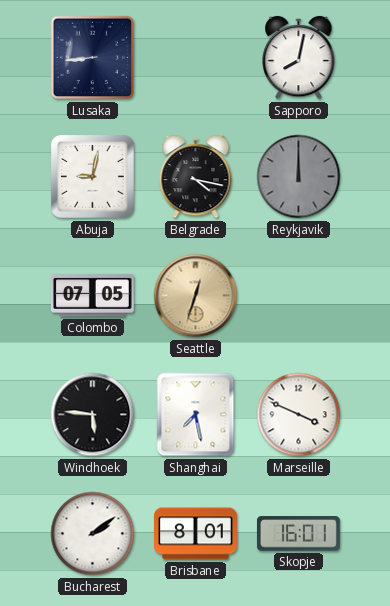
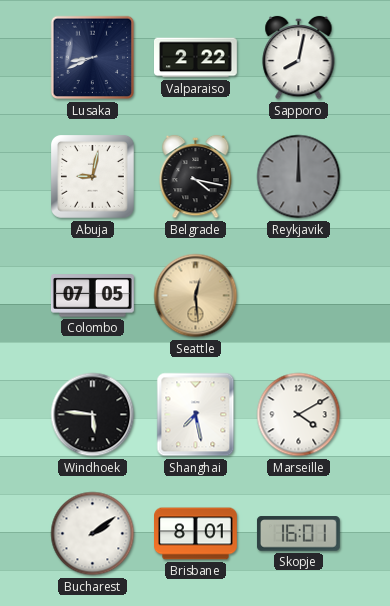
Lusaka: 8:44 -> 8:41
Valparaiso: none -> 2:22
Seattle: 12:33 -> 12:29
Marseille: 3:49 -> 4:10
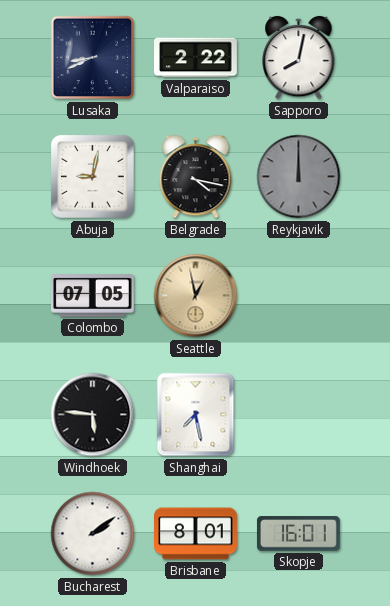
Seattle: 12:29 -> 12:58
Marseille: 4:10 -> none
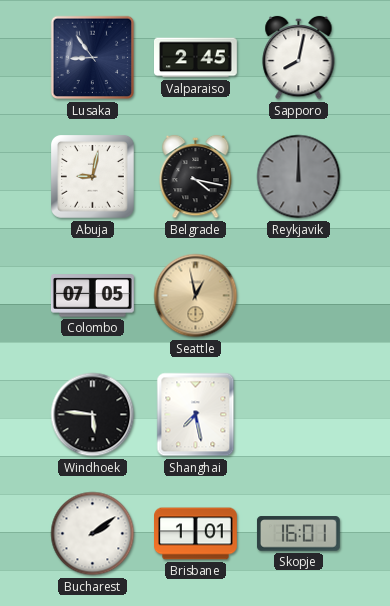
Lusaka: 8:41 -> 8:54
Valparaiso: 2:22 -> 2:45
Brisbane: 8:01 -> 1:01
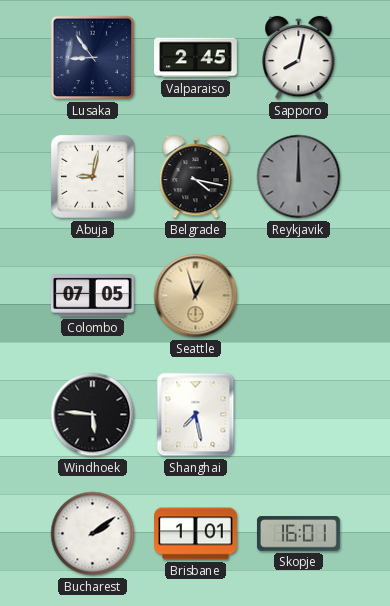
Seattle: 12:58 -> 12:57
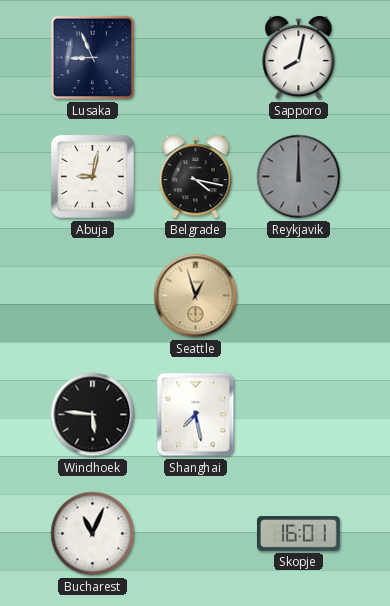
Lusaka: 8:54 -> 8:56
Valparaiso: 2:45 -> none
Colombo: 07:05 -> none
Bucharest: 2:09 -> 11:04
Brisbane: 1:01 -> none
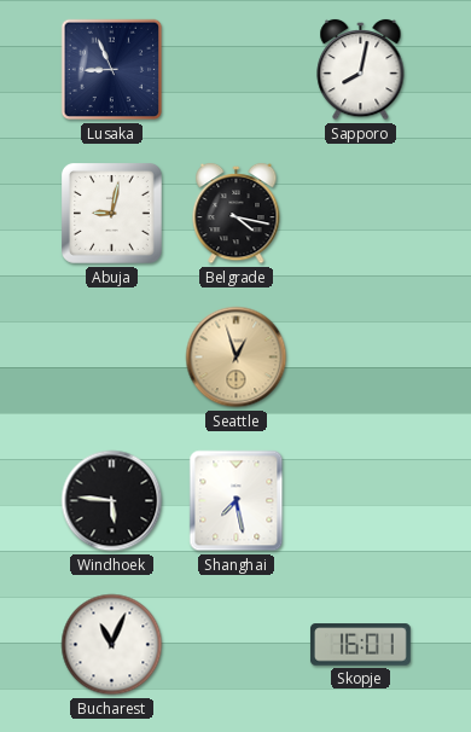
Reykjavik: 12:00 -> none
